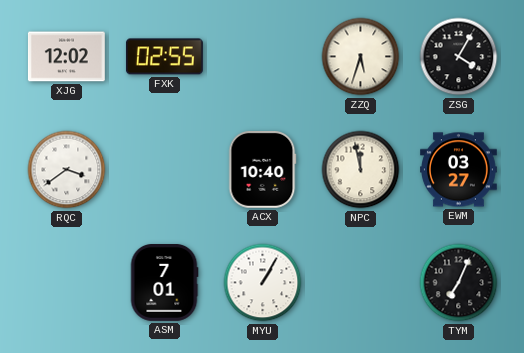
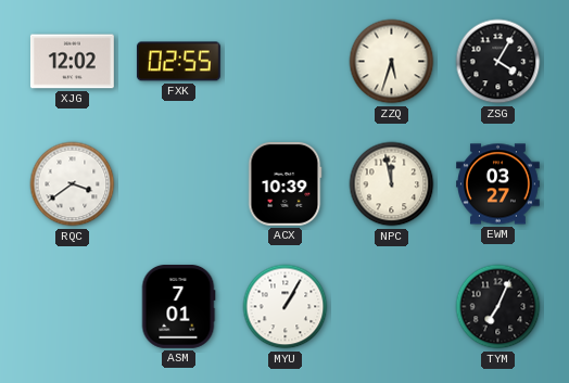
ACX: 10:40 -> 10:39
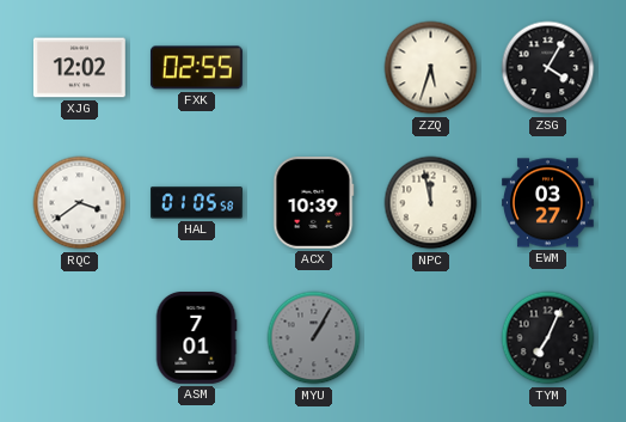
HAL: none -> 01:05
MYU dial: white -> grey
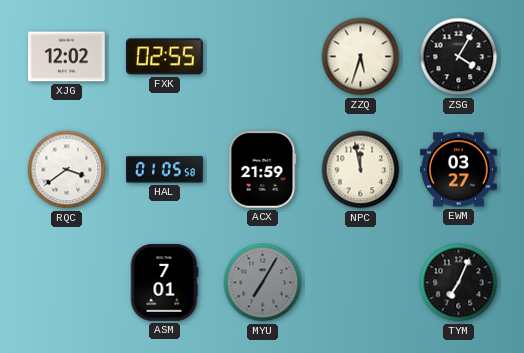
ACX: 10:39 -> 21:59
MYU: 1:05 -> 7:05
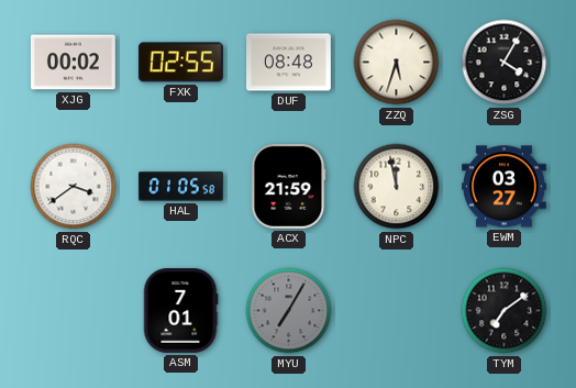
XJG: 12:02 -> 00:02
DUF: none -> 08:48
TYM: 7:04 -> 7:09
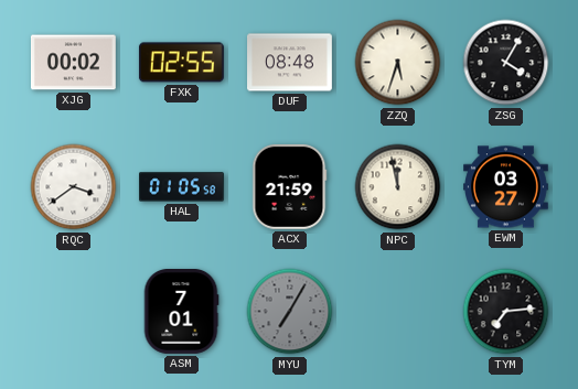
TYM: 7:09 -> 7:14
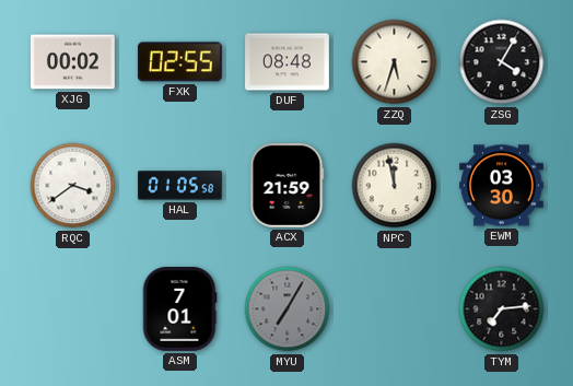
EWM: 03:27 -> 03:30
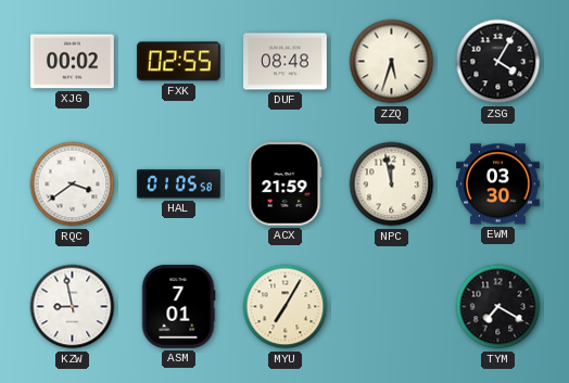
KZW: none -> 8:58
MYU dial: grey -> cream
TYM: 7:14 -> 7:20
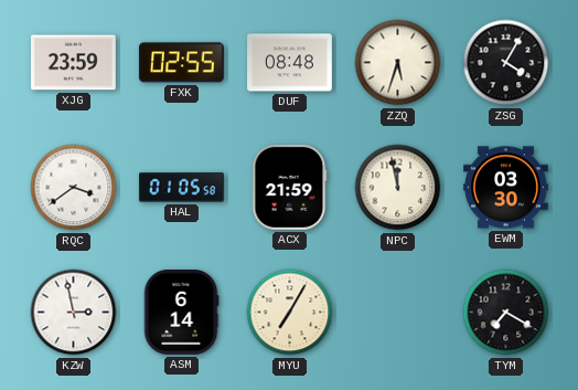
XJG: 00:02 -> 23:59
KZW: 8:58 -> 2:58
ASM: 7:01 -> 6:14
